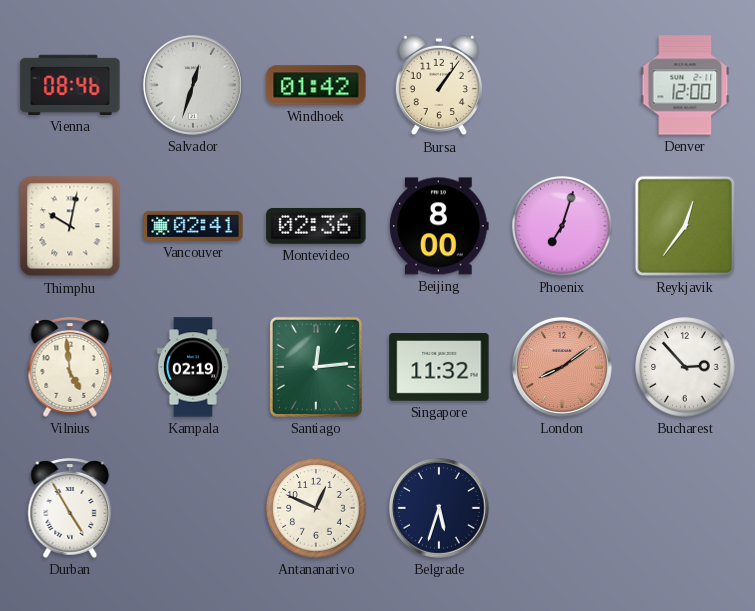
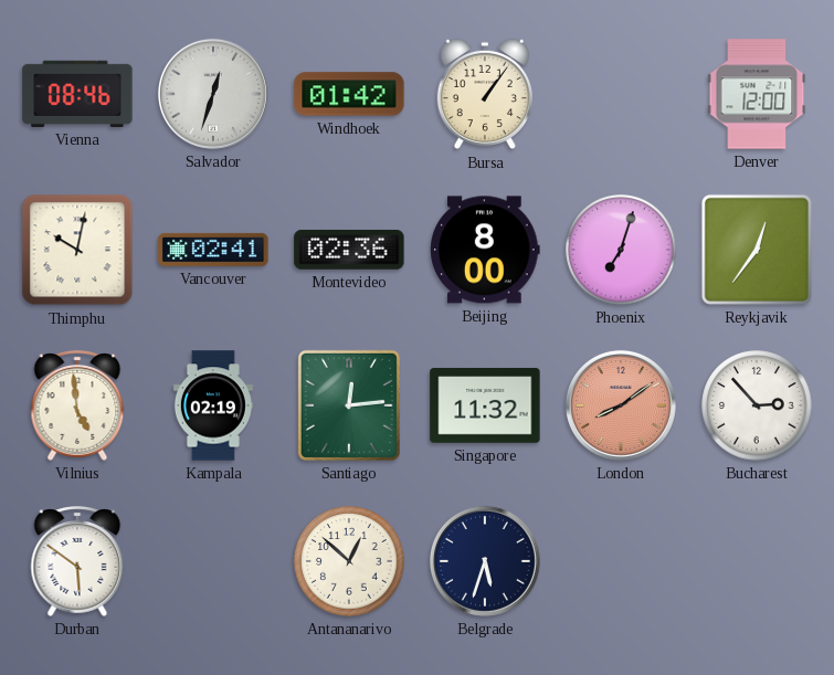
Durban: 4:55 -> 5:51
Antananarivo: 12:49 -> 12:52
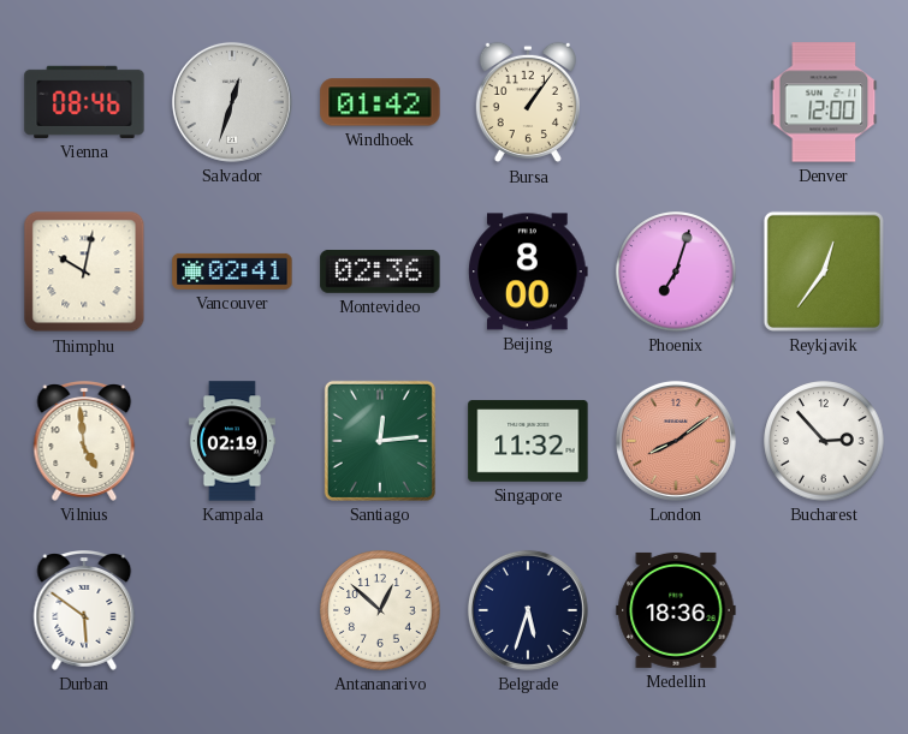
Medellin: none -> 18:36
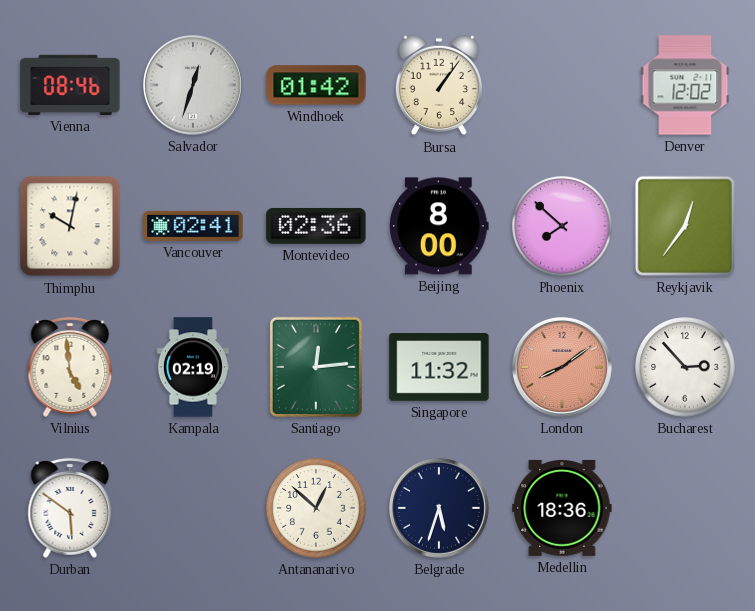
Denver: 12:00 -> 12:02
Phoenix: 7:03 -> 7:52
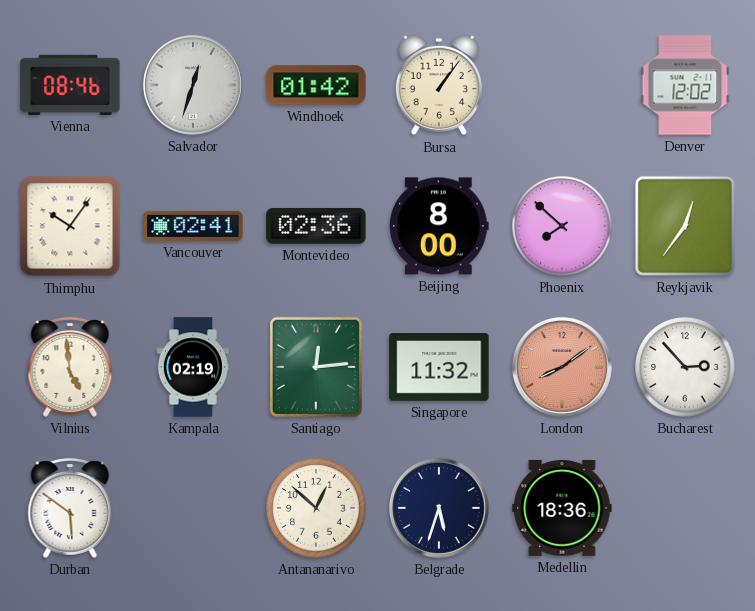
Thimphu: 10:02 -> 10:06
